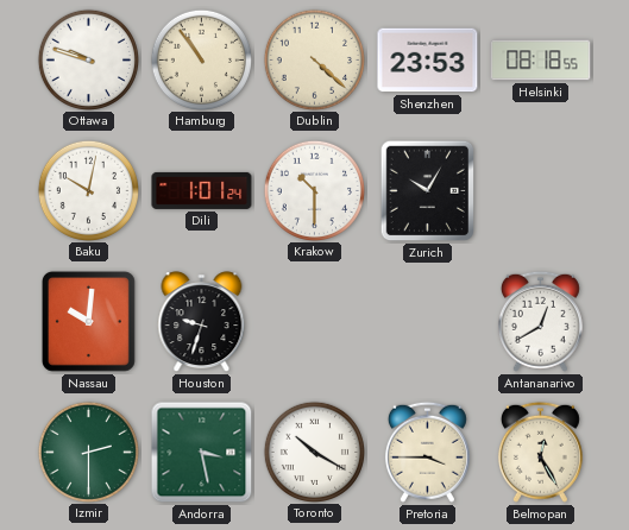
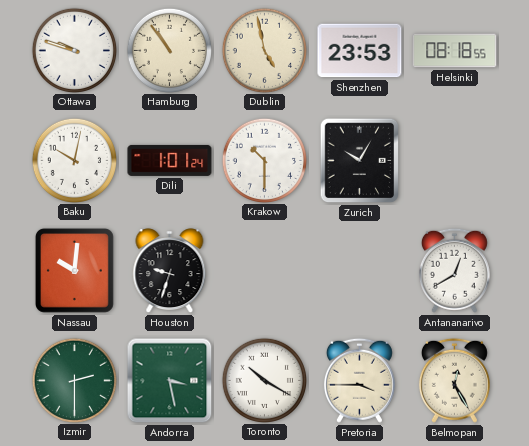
Dublin: 4:22 -> 4:58
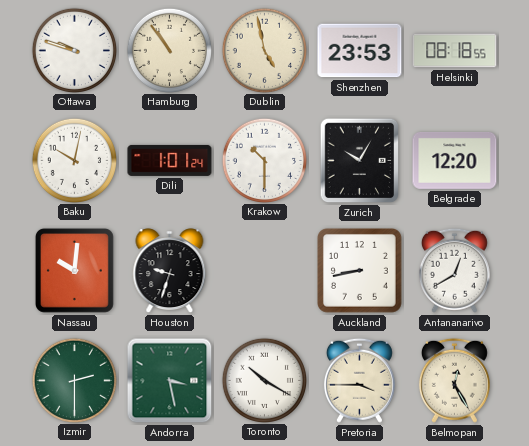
Belgrade: none -> 12:20
Auckland: none -> 8:43
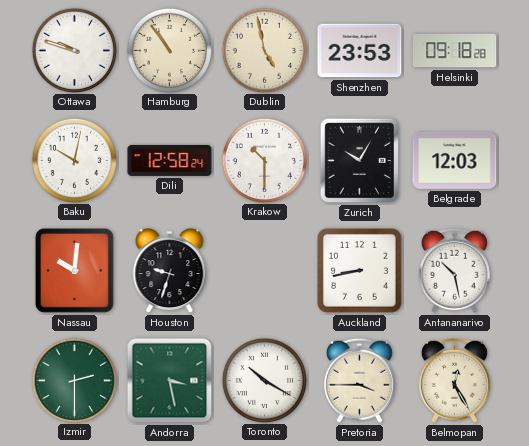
Helsinki: 08:18 -> 09:18
Dili: 1:01 -> 12:58
Belgrade: 12:20 -> 12:03
Antananarivo: 12:40 -> 10:28
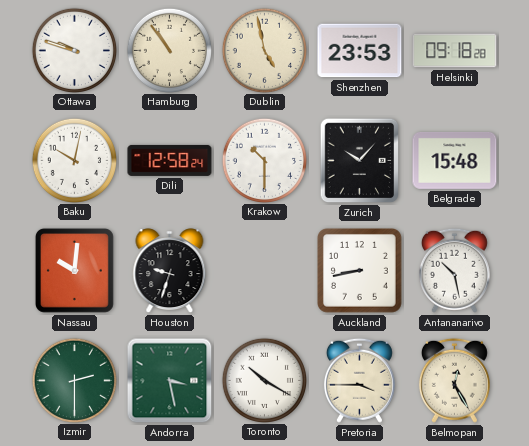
Zurich: 10:05 -> 10:07
Belgrade: 12:03 -> 15:48
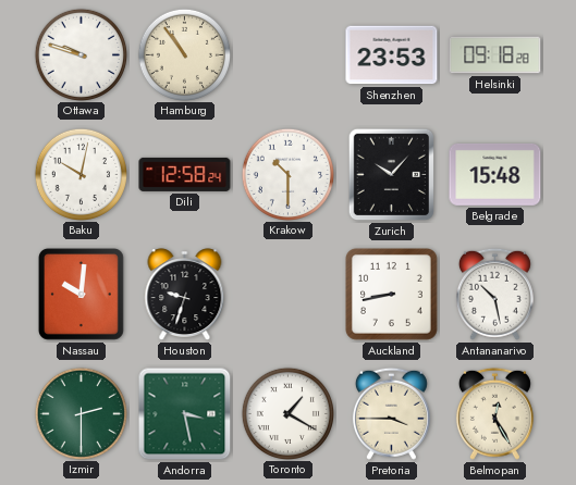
Dublin: 4:58 -> none
Toronto: 10:20 -> 1:20
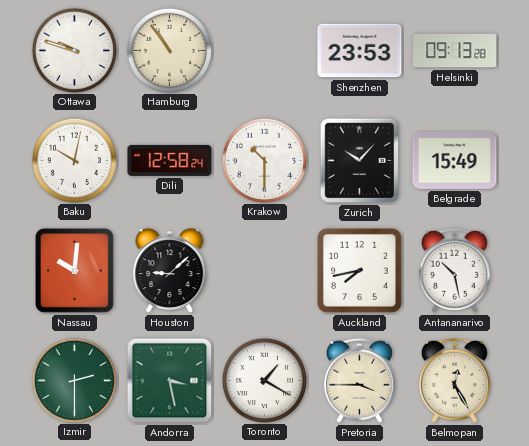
Helsinki: 09:18 -> 09:13
Belgrade: 15:48 -> 15:49
Houston: 9:33 -> 9:08
Auckland: 8:43 -> 7:43
